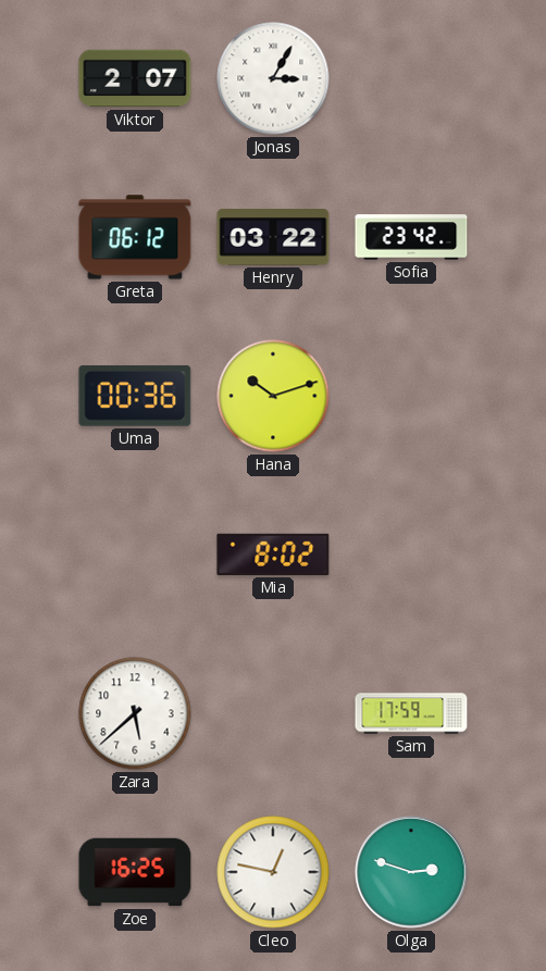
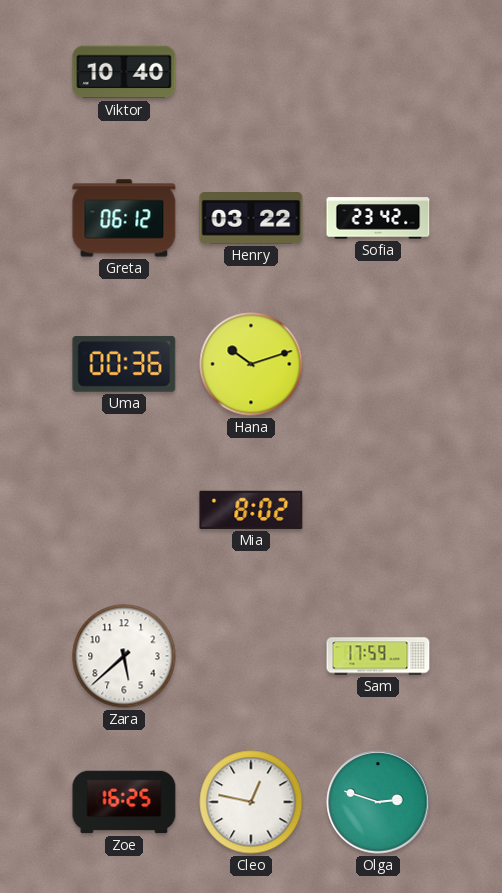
Viktor: 2:07 -> 10:40
Jonas: 3:05 -> none
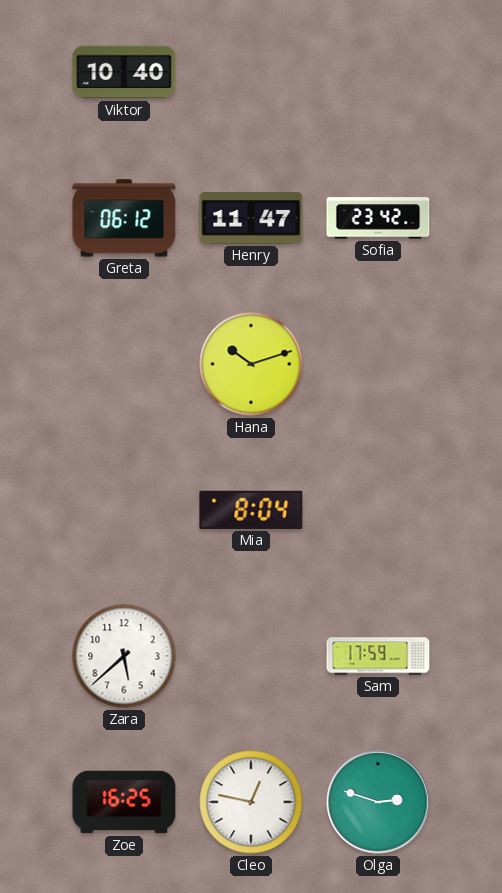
Henry: 03:22 -> 11:47
Uma: 00:36 -> none
Mia: 8:02 -> 8:04
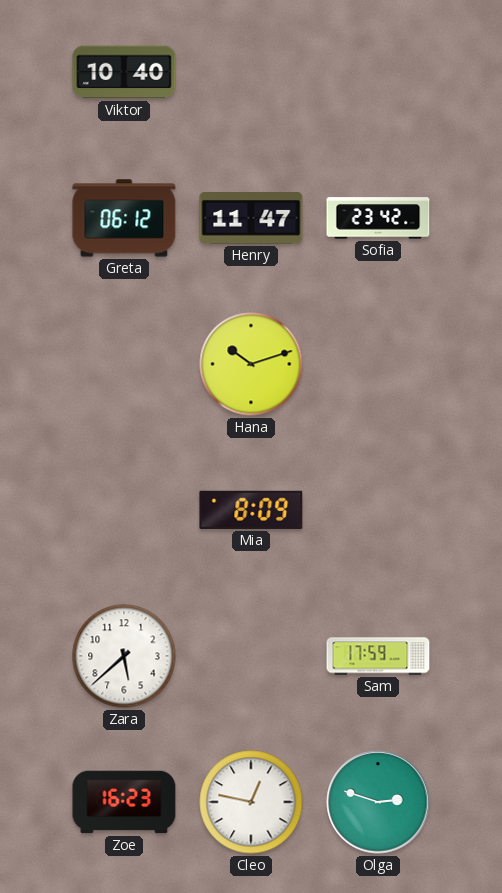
Mia: 8:04 -> 8:09
Zoe: 16:25 -> 16:23
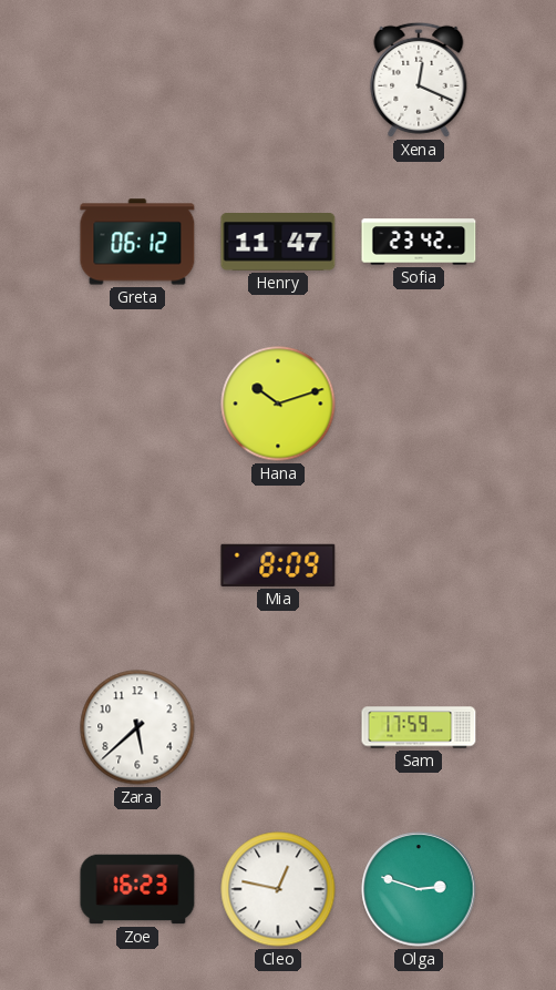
Viktor: 10:40 -> none
Xena: none -> 12:19
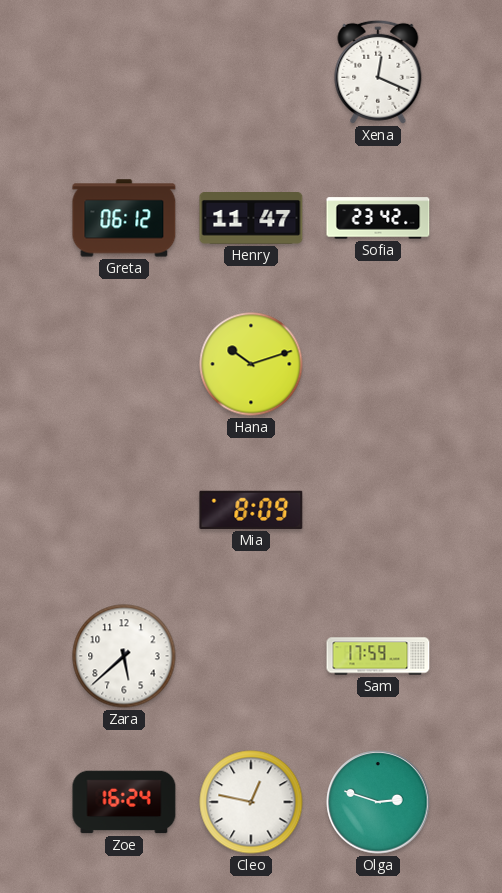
Zoe: 16:23 -> 16:24
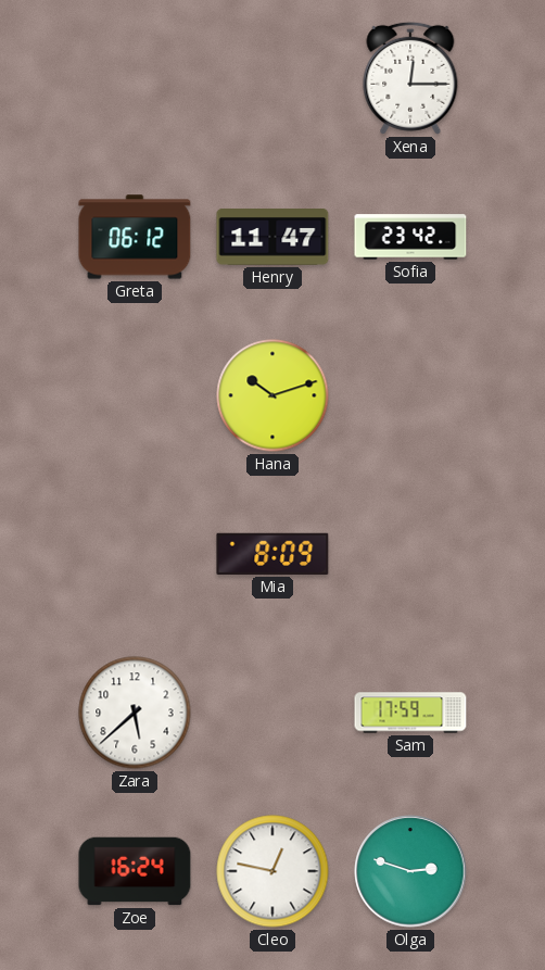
Xena: 12:19 -> 12:15
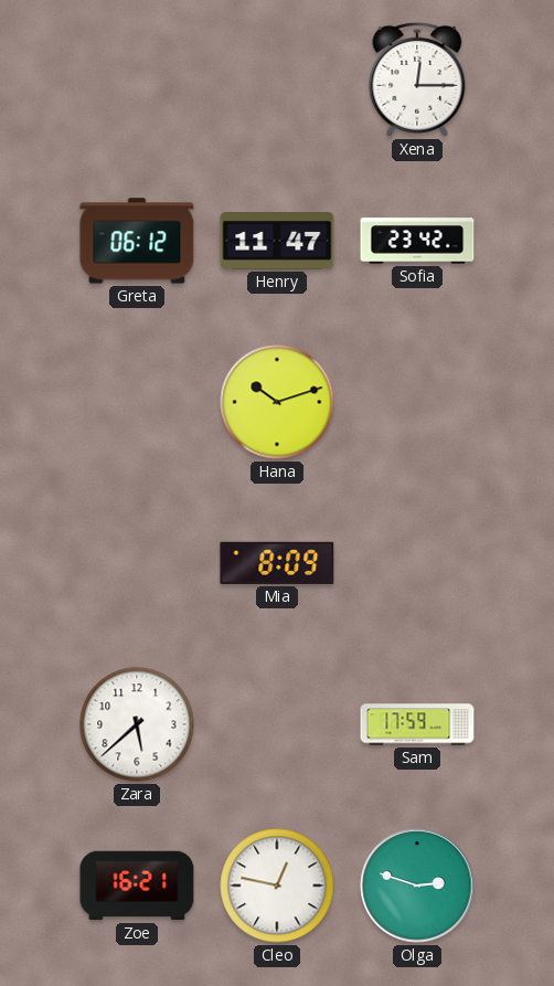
Zoe: 16:24 -> 16:21
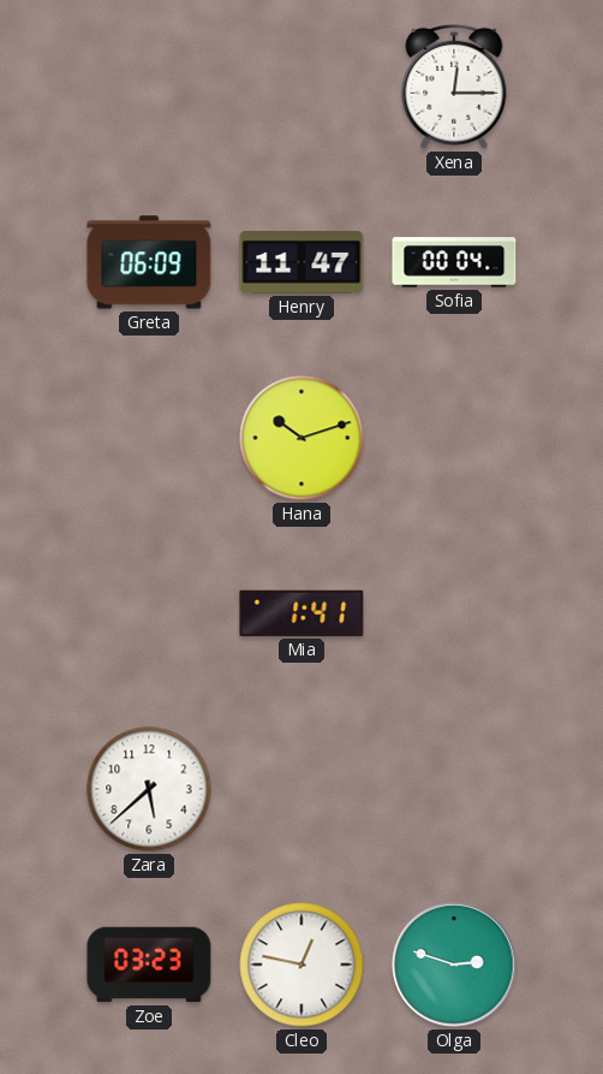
Greta: 06:12 -> 06:09
Sofia: 23:42 -> 00:04
Mia: 8:09 -> 1:41
Sam: 17:59 -> none
Zoe: 16:21 -> 03:23
